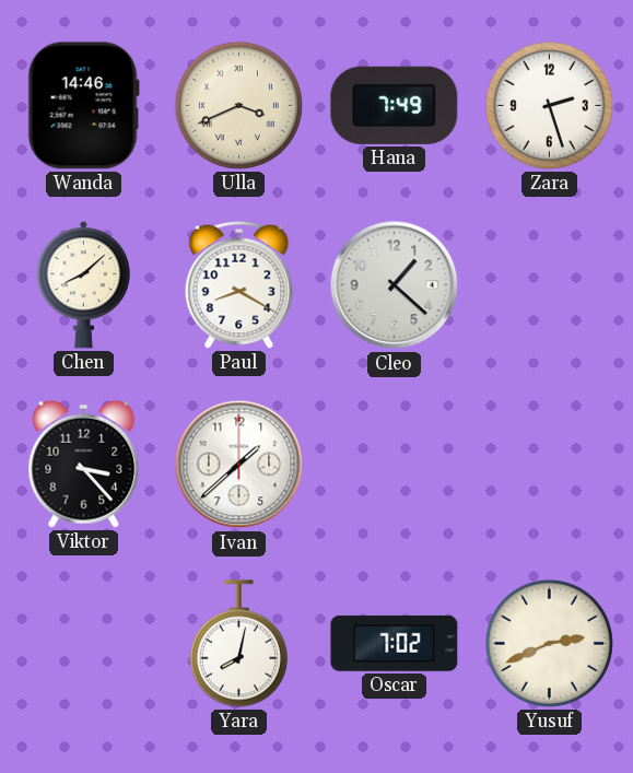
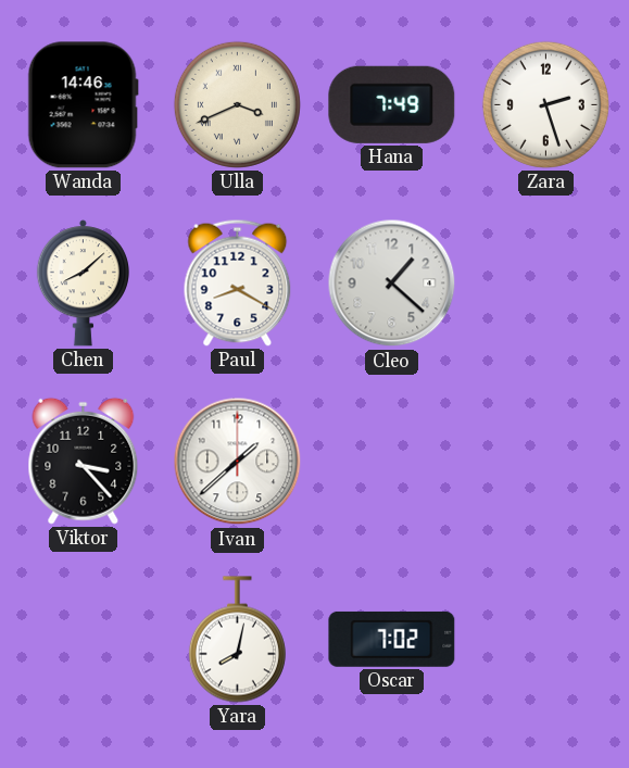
Yusuf: 2:41 -> none
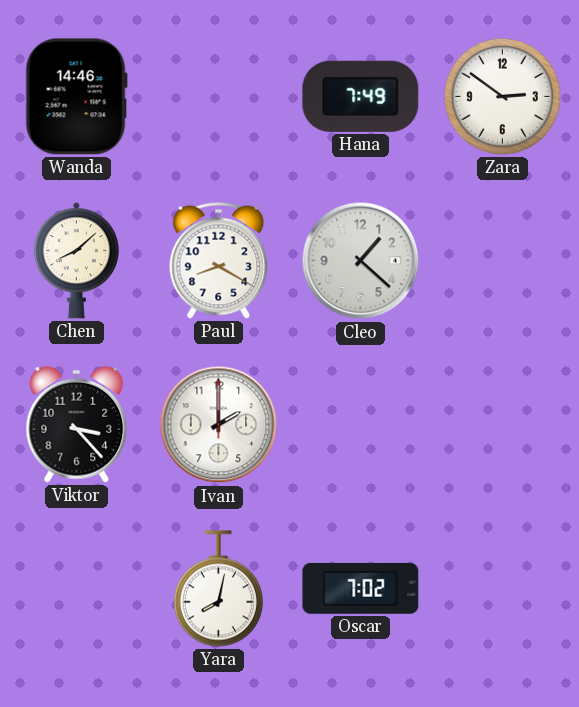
Ulla: 3:41 -> none
Zara: 2:27 -> 2:51
Ivan: 1:38 -> 2:00
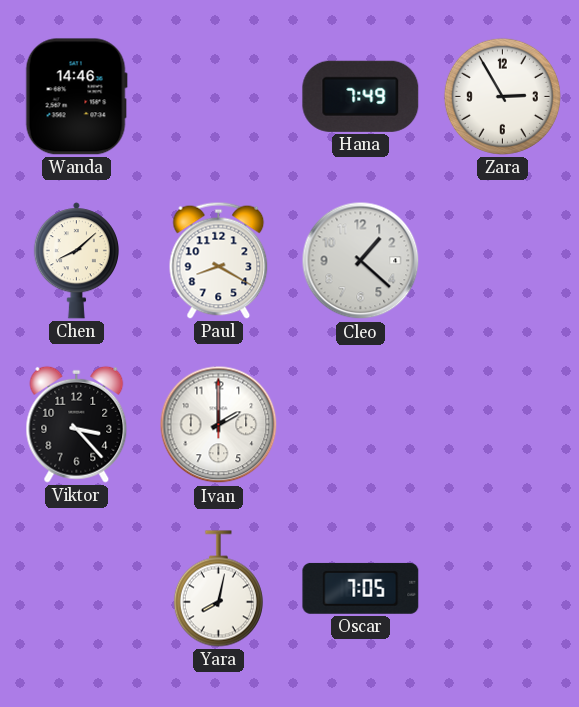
Zara: 2:51 -> 2:55
Oscar: 7:02 -> 7:05
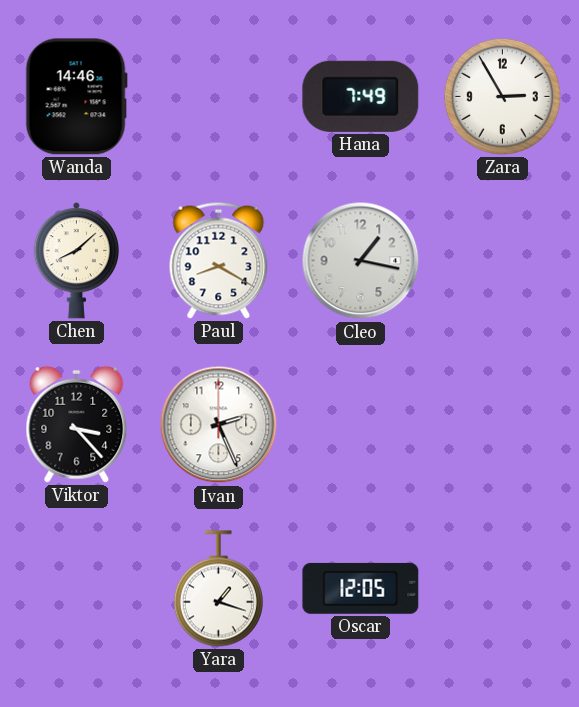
Cleo: 1:22 -> 1:17
Ivan: 2:00 -> 2:26
Yara: 8:02 -> 1:18
Oscar: 7:05 -> 12:05
